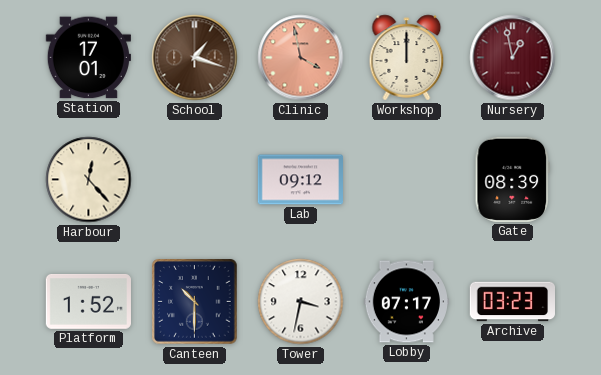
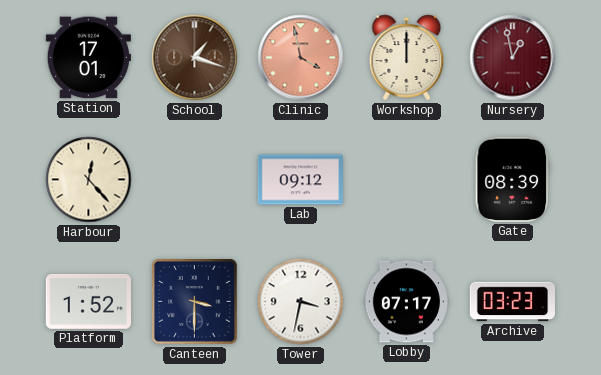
Canteen: 10:30 -> 3:30
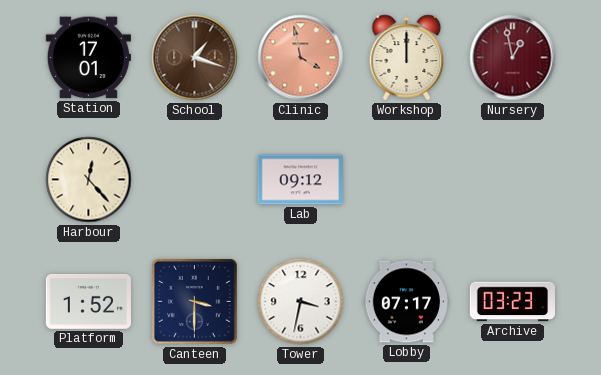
Gate: 08:39 -> none
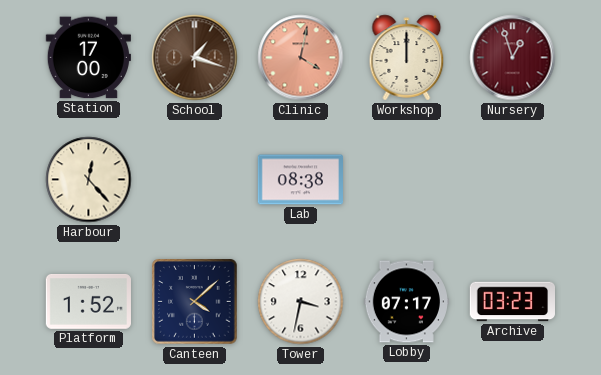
Station: 17:01 -> 17:00
Clinic: 3:58 -> 4:02
Nursery: 12:58 -> 12:57
Lab: 09:12 -> 08:38
Canteen: 3:30 -> 4:08
